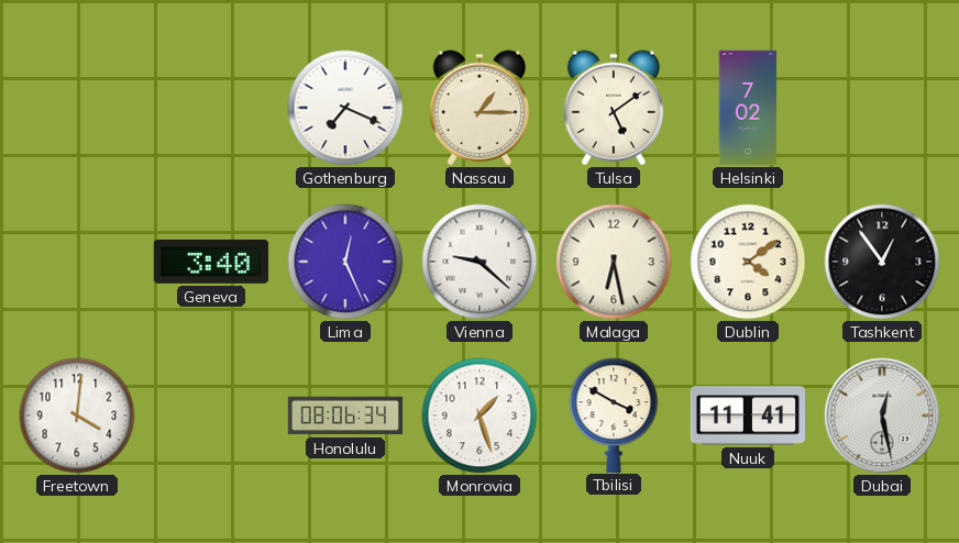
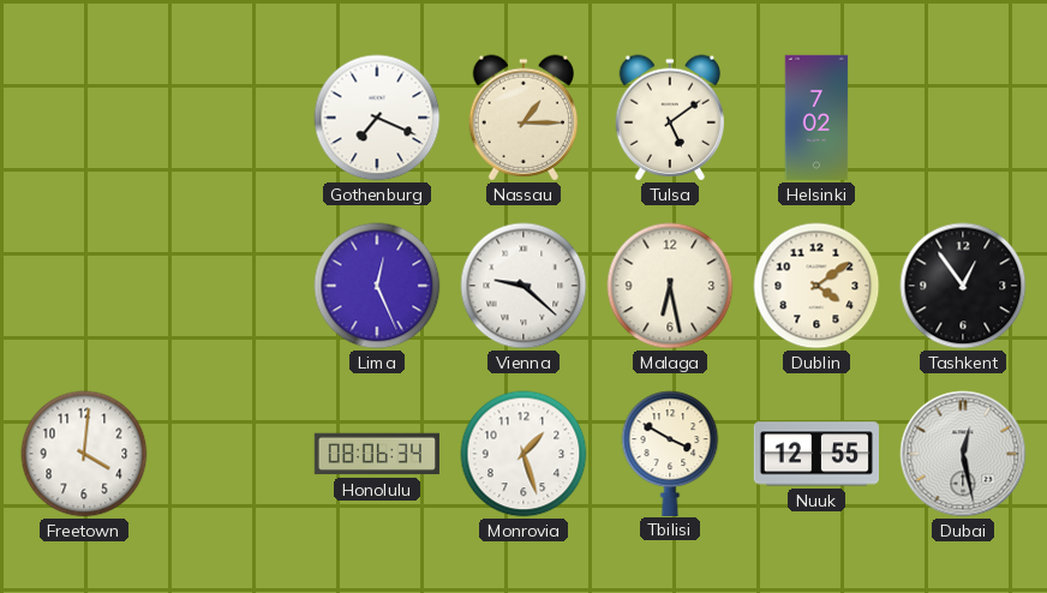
Geneva: 3:40 -> none
Nuuk: 11:41 -> 12:55
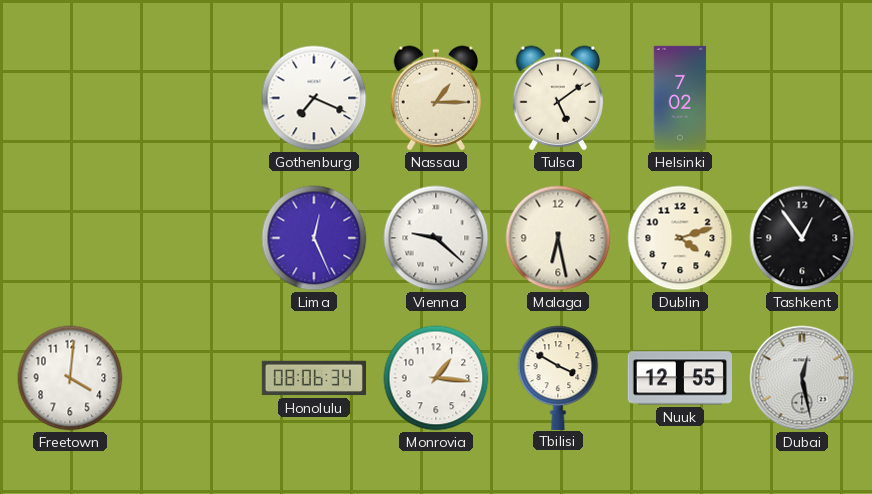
Dublin: 4:09 -> 4:12
Monrovia: 1:27 -> 1:16
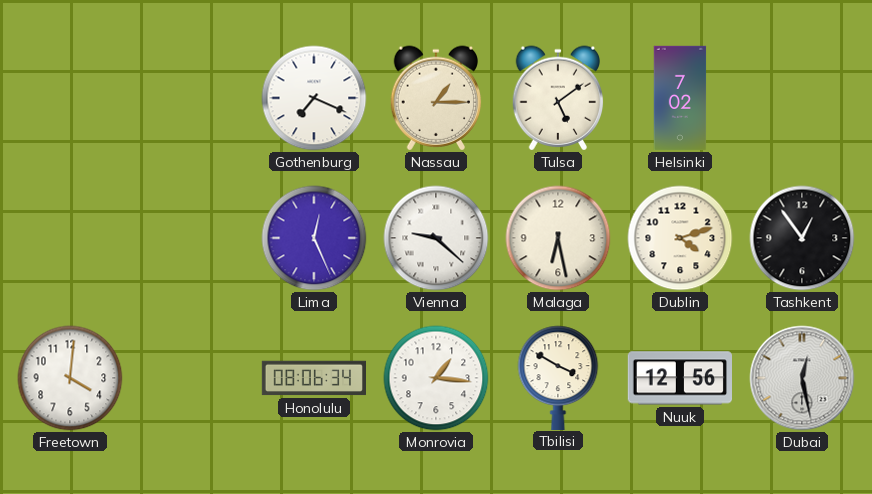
Nuuk: 12:55 -> 12:56
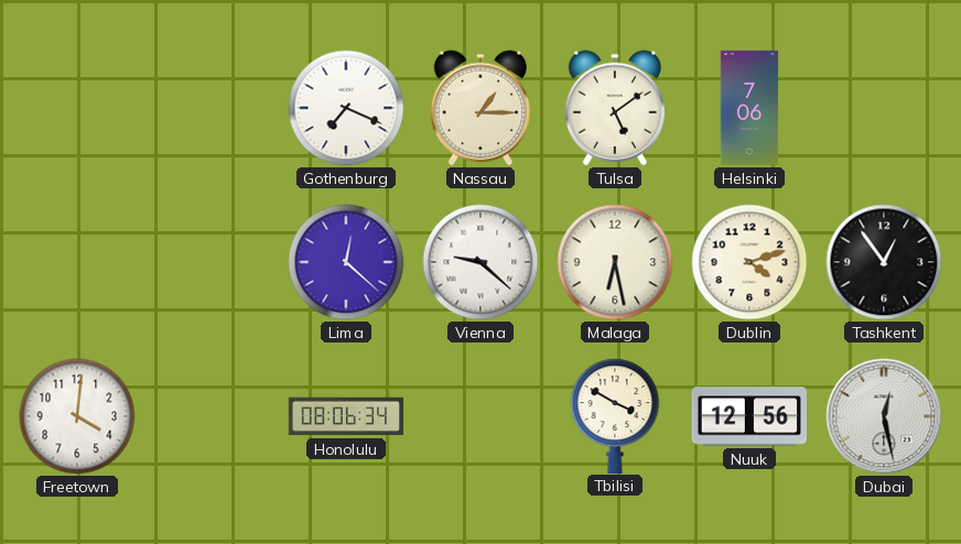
Helsinki: 7:02 -> 7:06
Lima: 12:26 -> 12:22
Monrovia: 1:16 -> none
